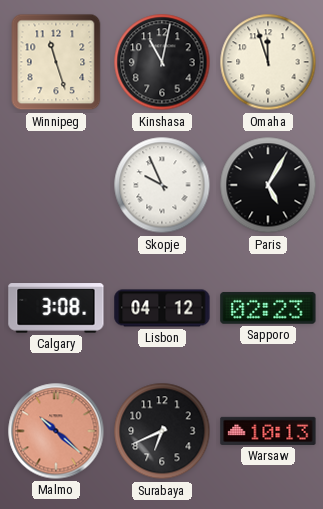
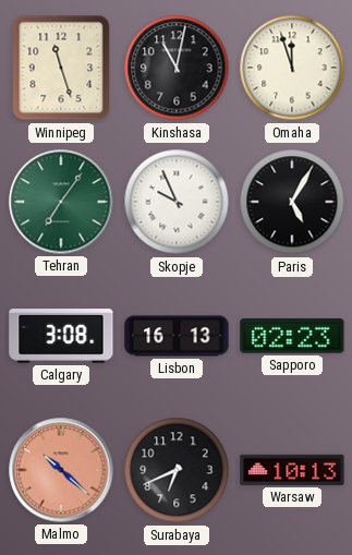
Tehran: none -> 7:06
Lisbon: 04:12 -> 16:13
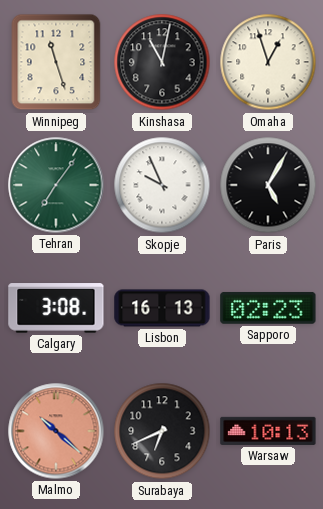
Omaha: 11:57 -> 12:57
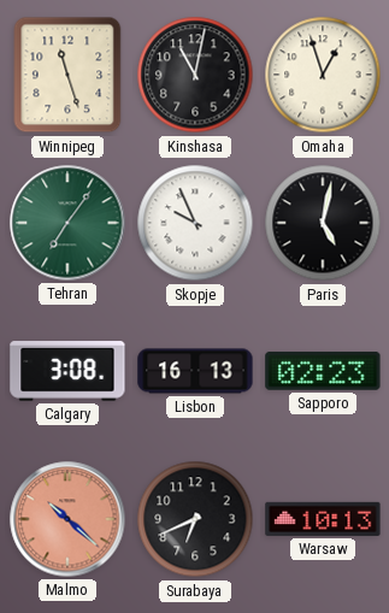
Paris: 5:05 -> 5:02
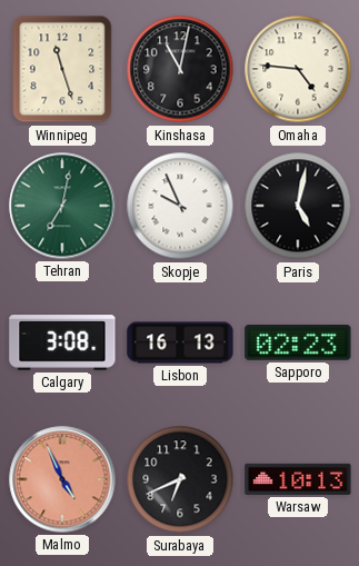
Omaha: 12:57 -> 4:46
Tehran: 7:06 -> 7:02
Malmo: 10:22 -> 4:56
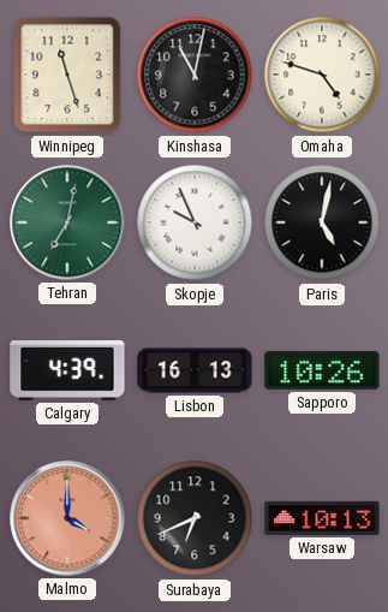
Omaha: 4:46 -> 4:48
Calgary: 3:08 -> 4:39
Sapporo: 02:23 -> 10:26
Malmo: 4:56 -> 4:00
